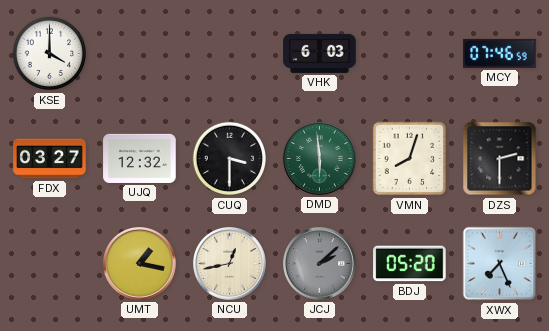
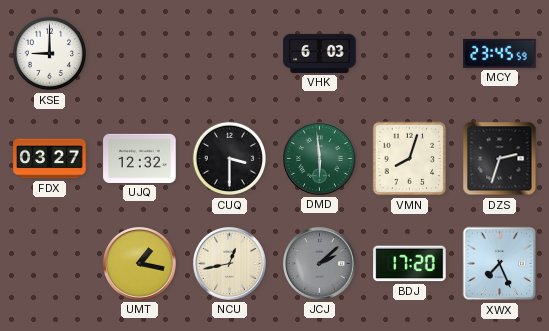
KSE: 4:00 -> 9:00
MCY: 07:46 -> 23:45
DZS: 2:30 -> 2:33
BDJ: 05:20 -> 17:20
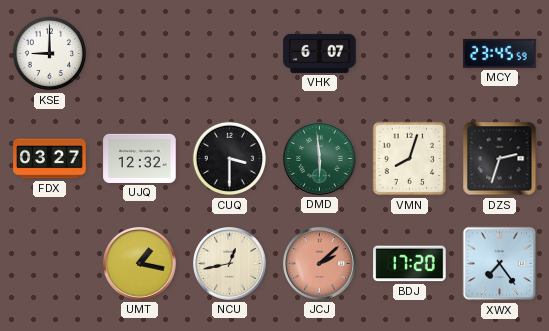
VHK: 6:03 -> 6:07
JCJ dial: grey -> salmon
XWX: 7:26 -> 7:24
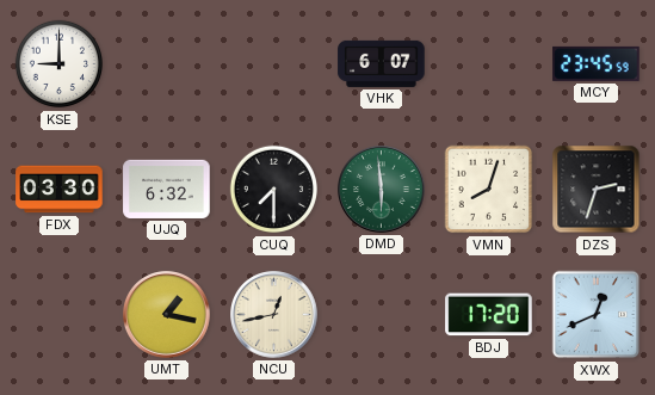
FDX: 03:27 -> 03:30
UJQ: 12:32 -> 6:32
CUQ: 3:30 -> 7:30
JCJ: 2:08 -> none
XWX: 7:24 -> 12:41
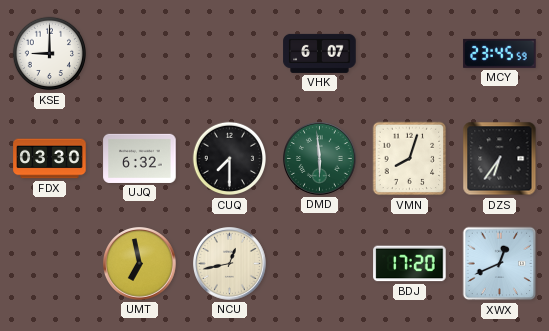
DZS: 2:33 -> 6:36
UMT: 1:17 -> 6:58
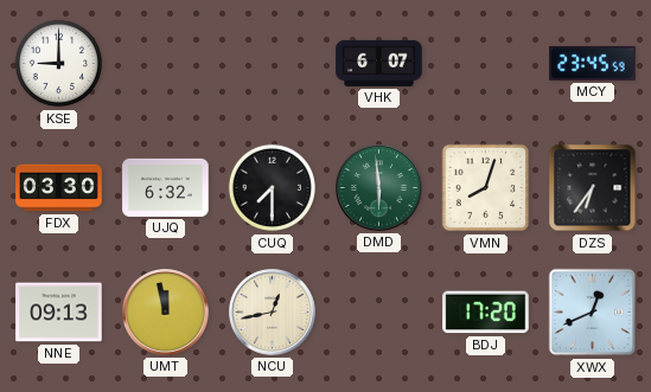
NNE: none -> 09:13
UMT: 6:58 -> 11:58
